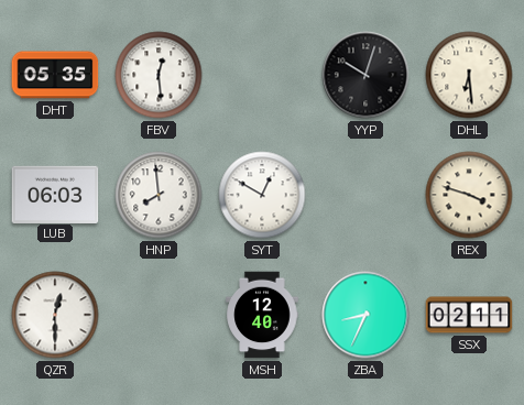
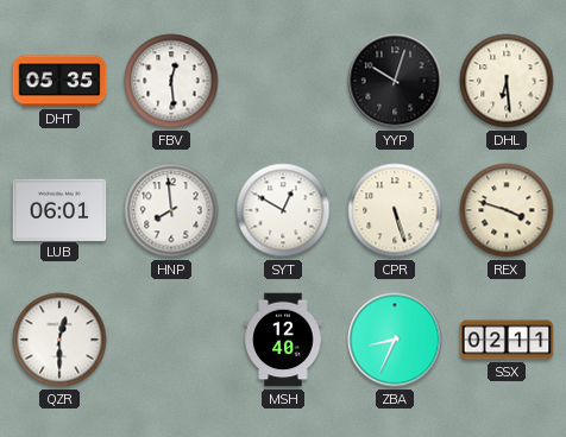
LUB: 06:03 -> 06:01
CPR: none -> 5:27
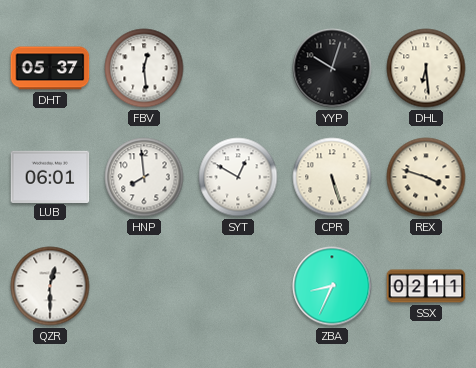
DHT: 05:35 -> 05:37
MSH: 12:40 -> none
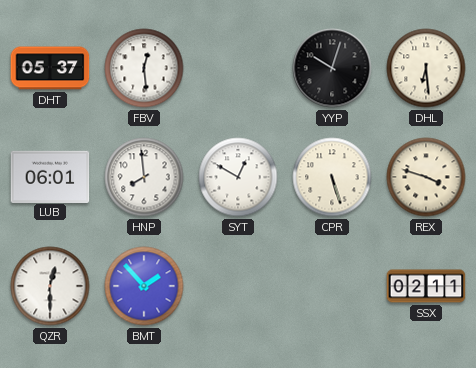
BMT: none -> 1:53
ZBA: 8:34 -> none
